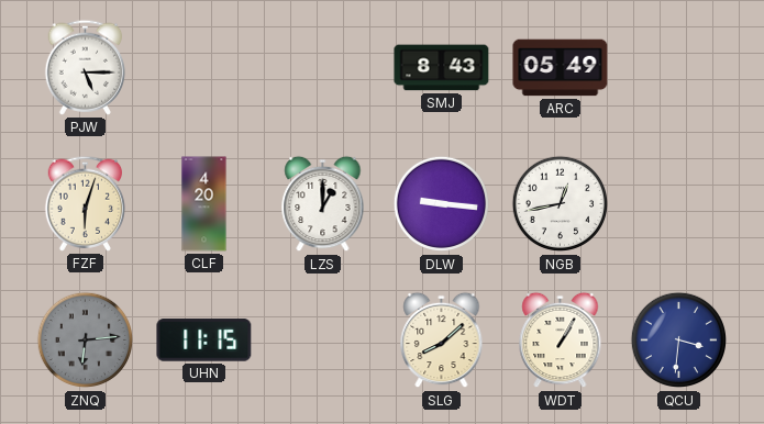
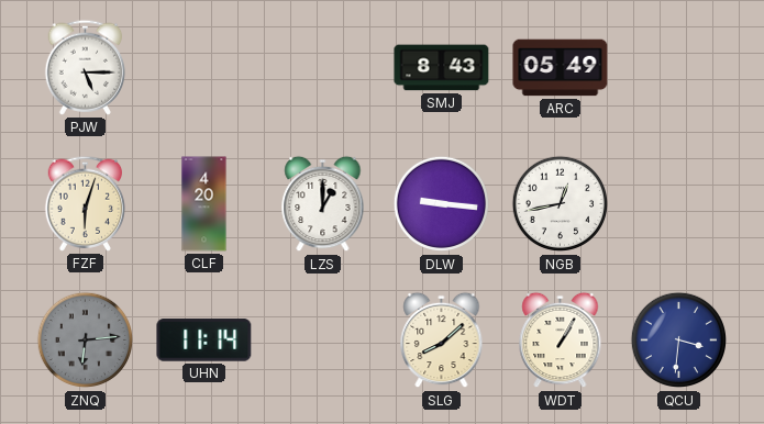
UHN: 11:15 -> 11:14
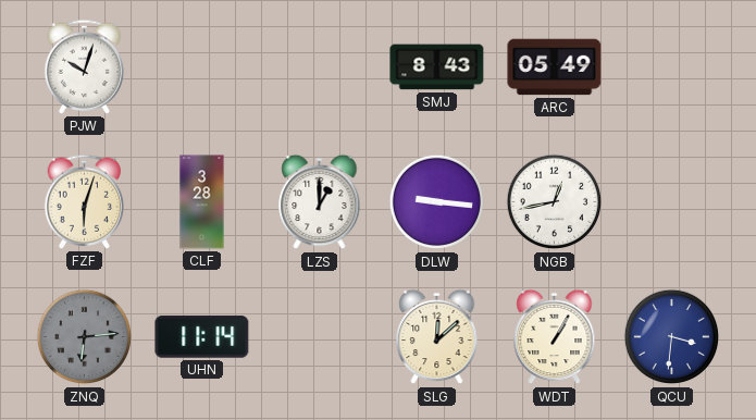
PJW: 5:15 -> 10:03
CLF: 4:20 -> 3:28
SLG: 8:08 -> 12:08
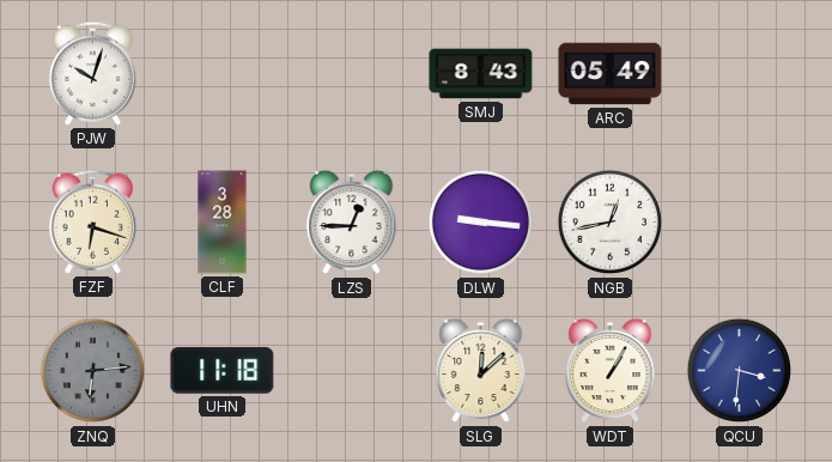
FZF: 6:03 -> 6:18
LZS: 1:00 -> 12:45
UHN: 11:14 -> 11:18
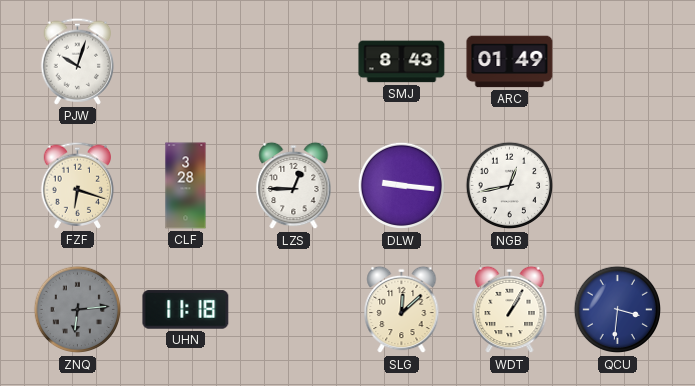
ARC: 05:49 -> 01:49
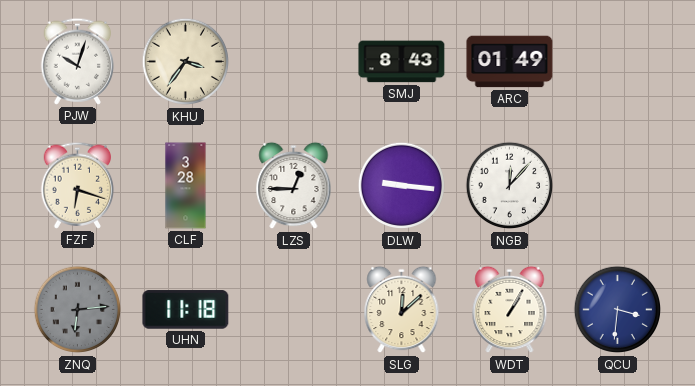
KHU: none -> 3:36
NGB: 12:43 -> 12:07
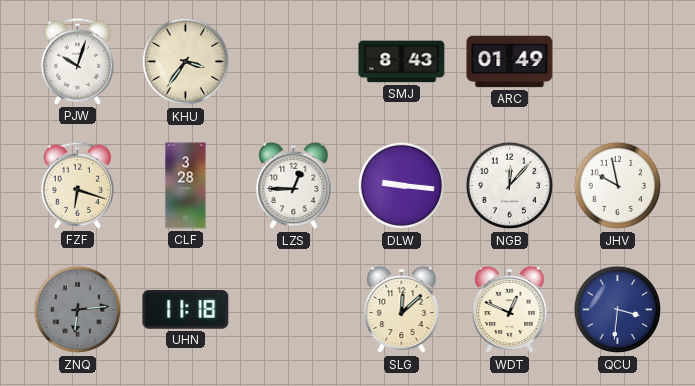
JHV: none -> 9:58
WDT: 1:05 -> 12:49
